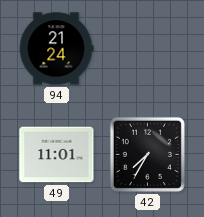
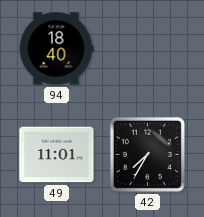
94: 21:24 -> 18:40
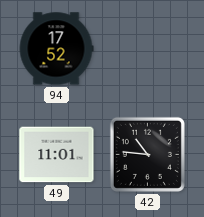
94: 18:40 -> 17:52
42: 7:35 -> 10:46
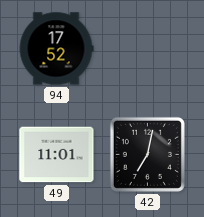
42: 10:46 -> 7:02
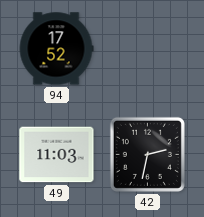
49: 11:01 -> 11:03
42: 7:02 -> 2:32
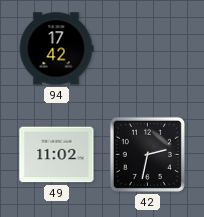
94: 17:52 -> 17:42
49: 11:03 -> 11:02
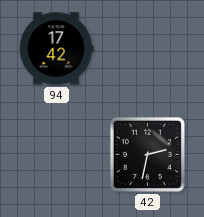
49: 11:02 -> none
